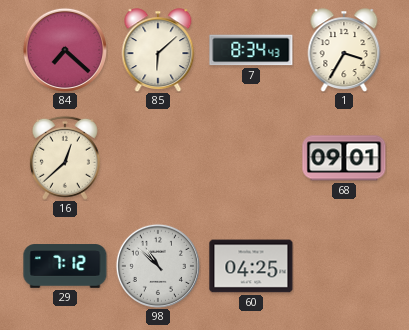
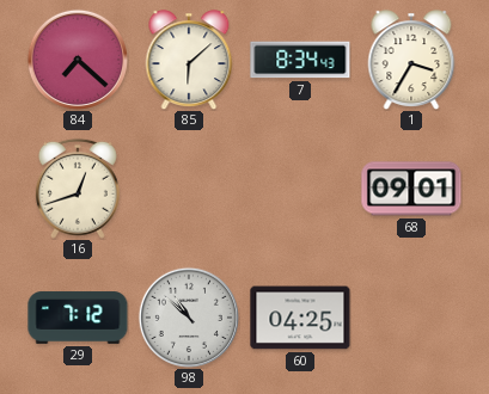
16: 12:38 -> 12:42
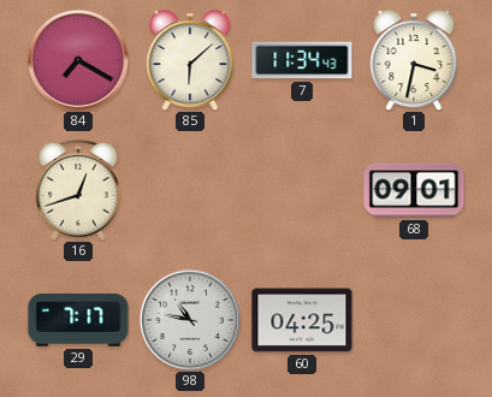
84: 7:22 -> 7:20
7: 8:34 -> 11:34
1: 3:35 -> 3:32
29: 7:12 -> 7:17
98: 10:52 -> 10:47
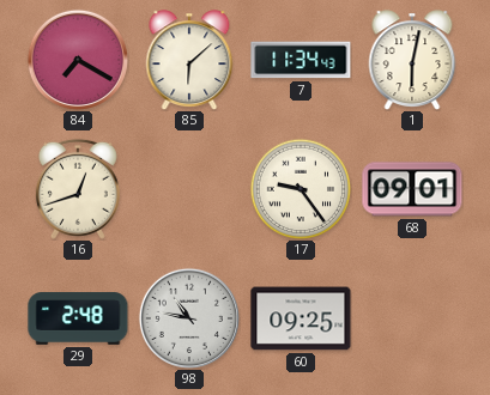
1: 3:32 -> 6:02
17: none -> 9:24
29: 7:17 -> 2:48
60: 04:25 -> 09:25
